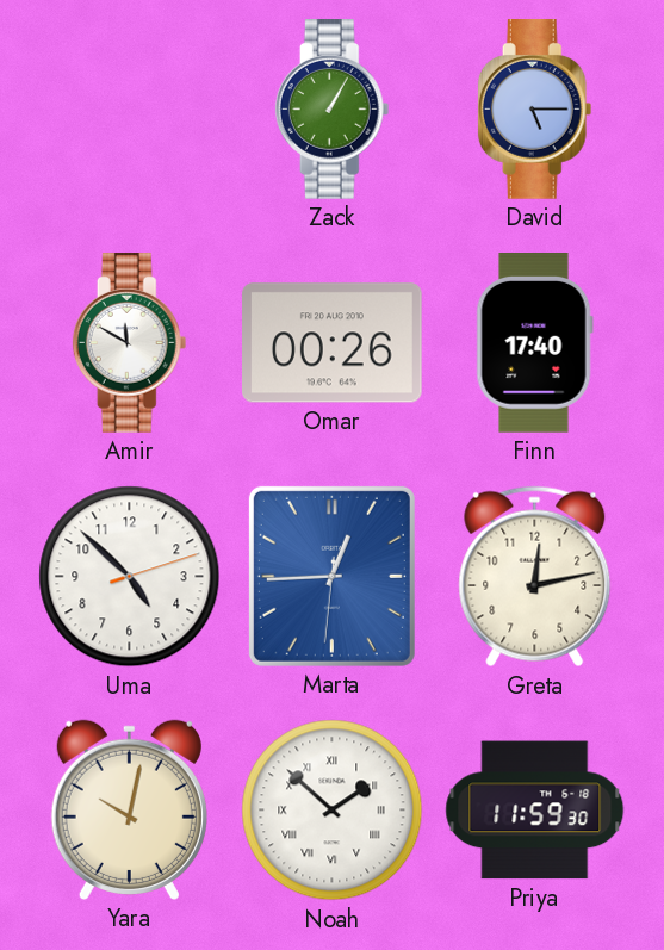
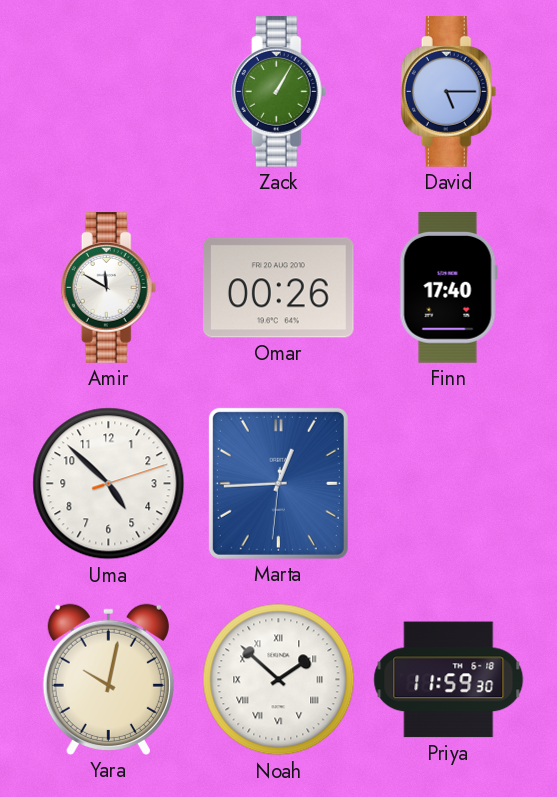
Greta: 12:13 -> none
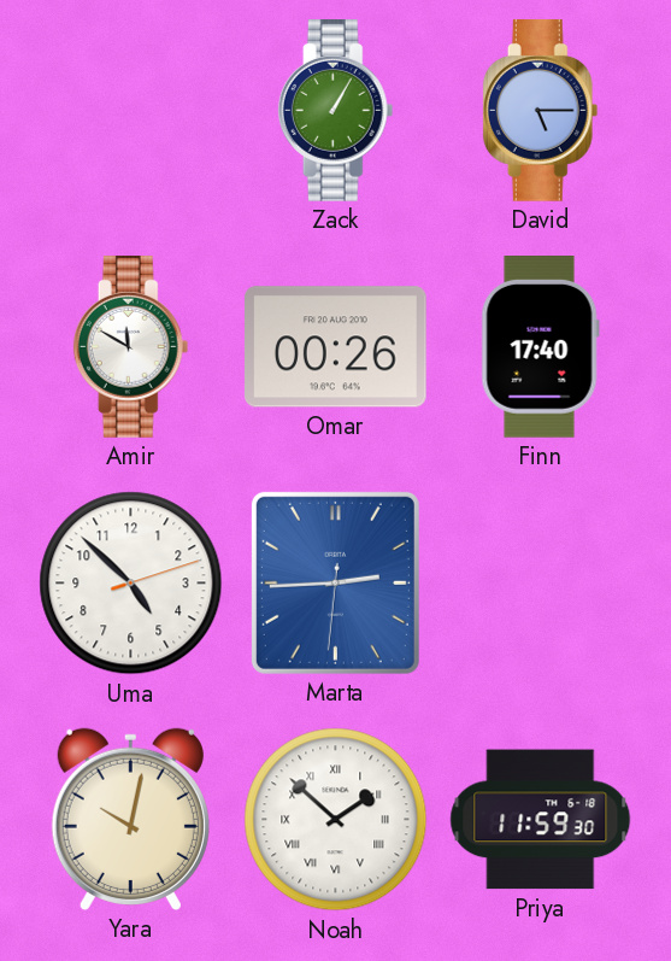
Marta: 12:44 -> 2:44
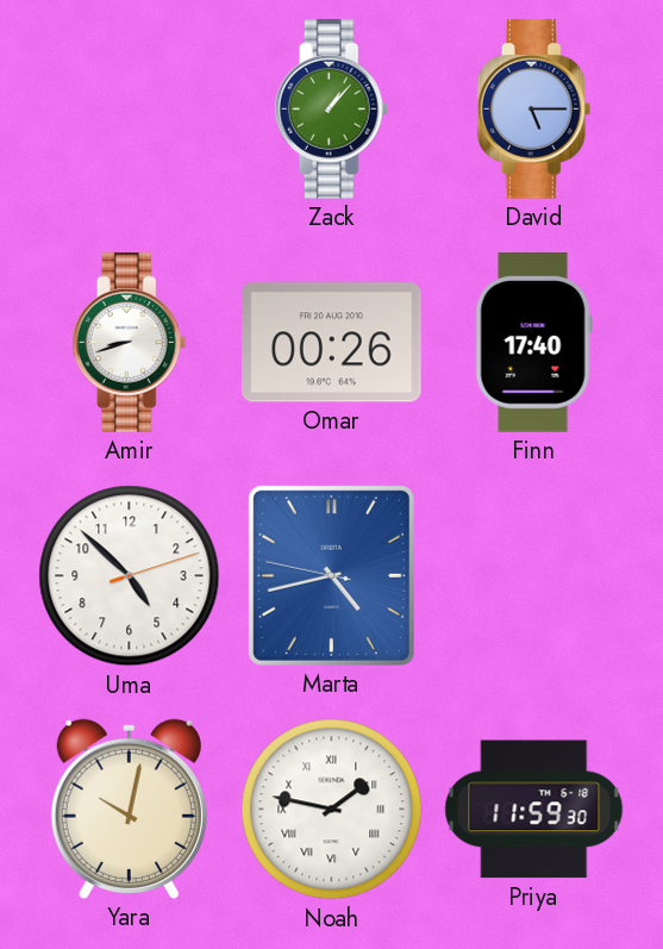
Zack: 1:05 -> 1:07
Amir: 11:50 -> 8:42
Marta: 2:44 -> 4:42
Noah: 1:52 -> 1:47
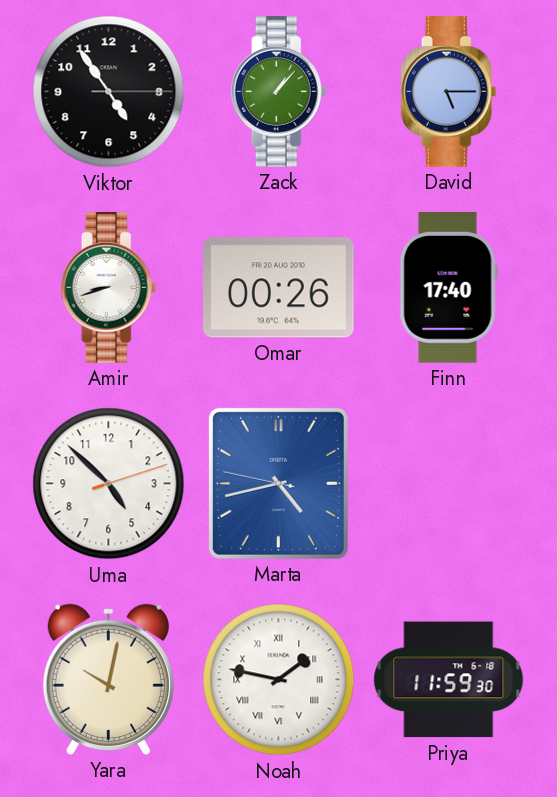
Viktor: none -> 4:54
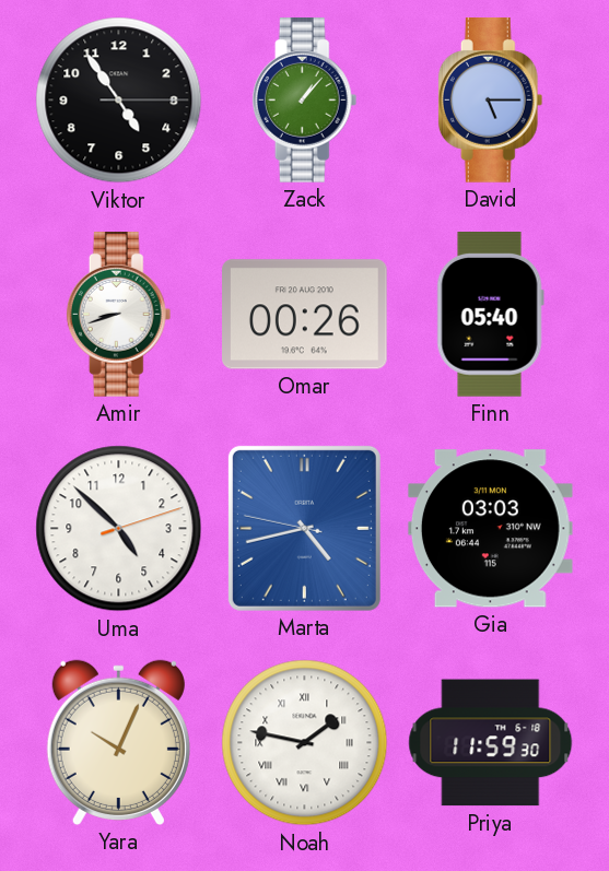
Finn: 17:40 -> 05:40
Gia: none -> 03:03
Yara: 10:02 -> 10:04
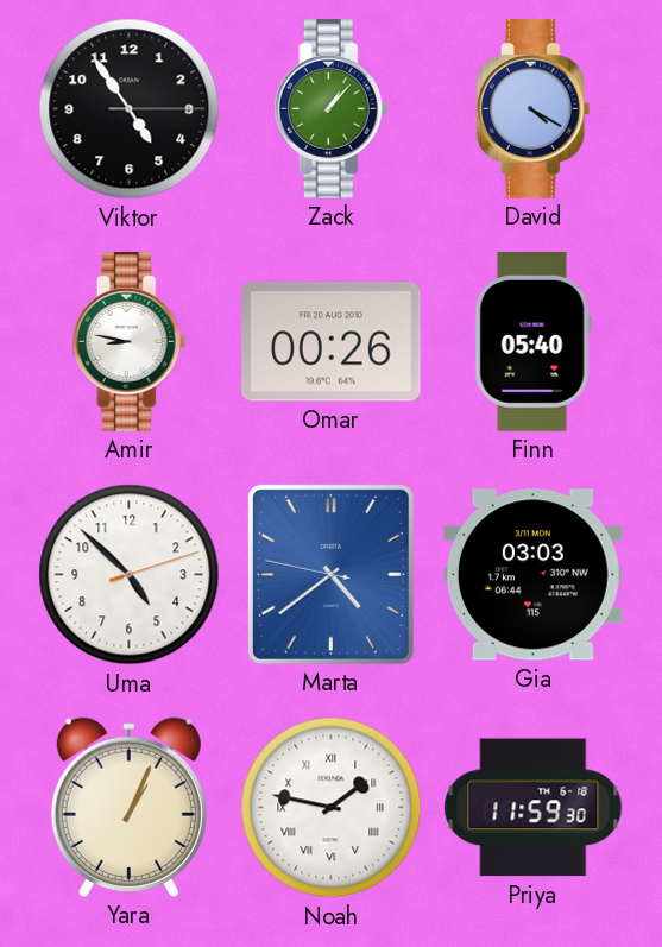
David: 5:15 -> 4:20
Amir: 8:42 -> 8:47
Marta: 4:42 -> 4:38
Yara: 10:04 -> 1:04
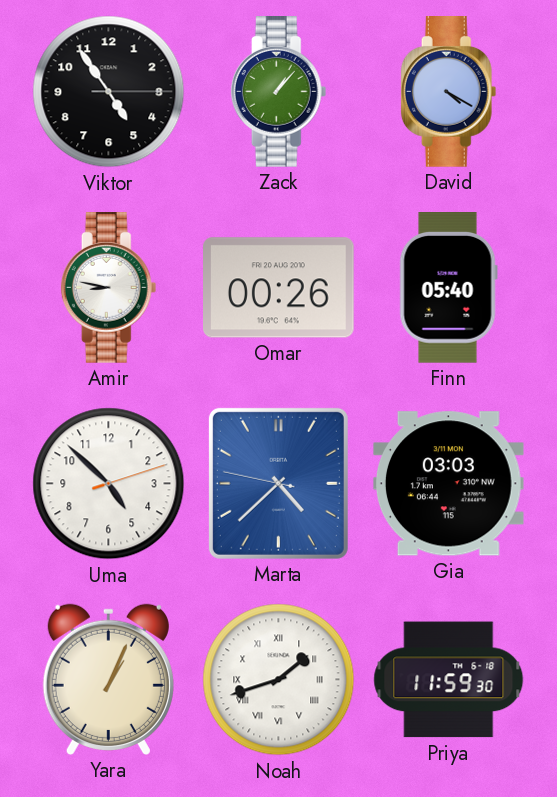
Marta: 4:38 -> 4:37
Noah: 1:47 -> 1:42
